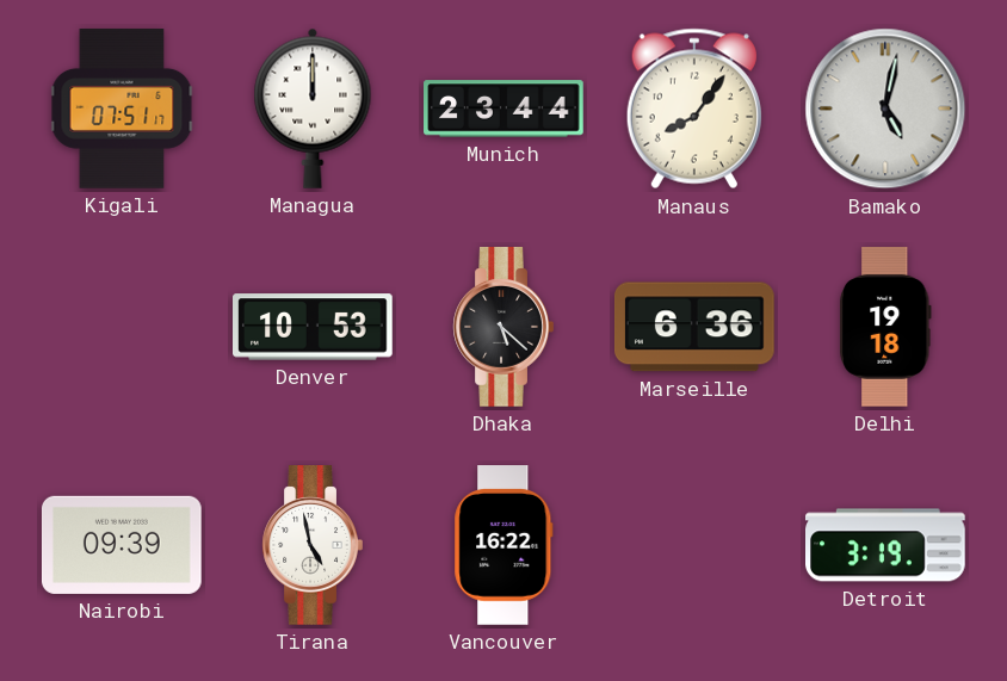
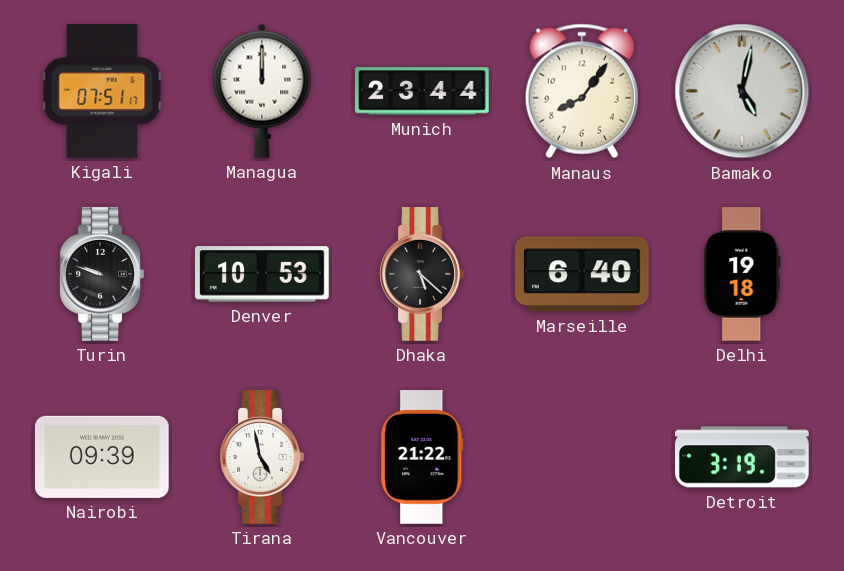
Turin: none -> 9:48
Marseille: 6:36 -> 6:40
Vancouver: 16:22 -> 21:22
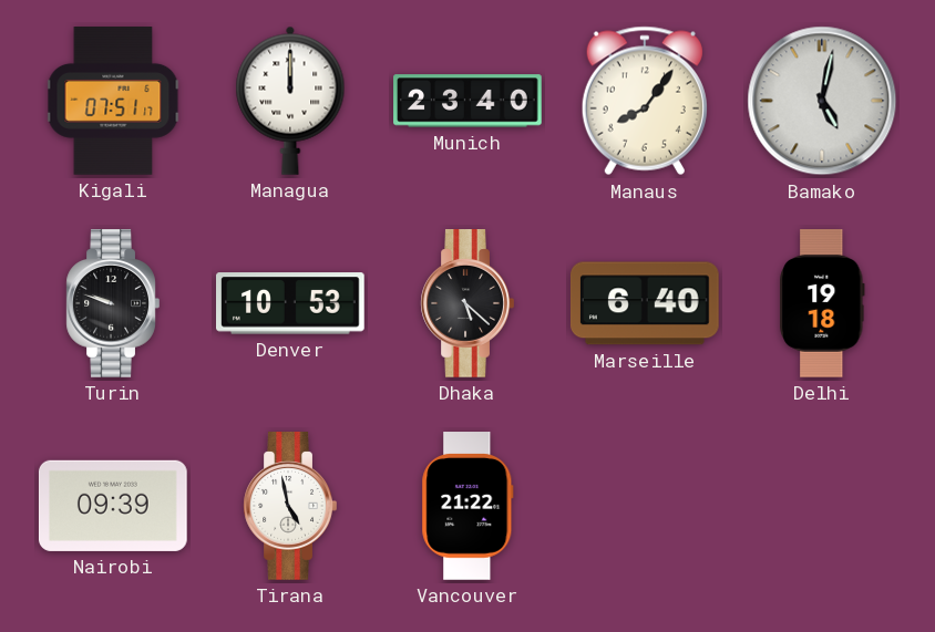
Munich: 23:44 -> 23:40
Detroit: 3:19 -> none
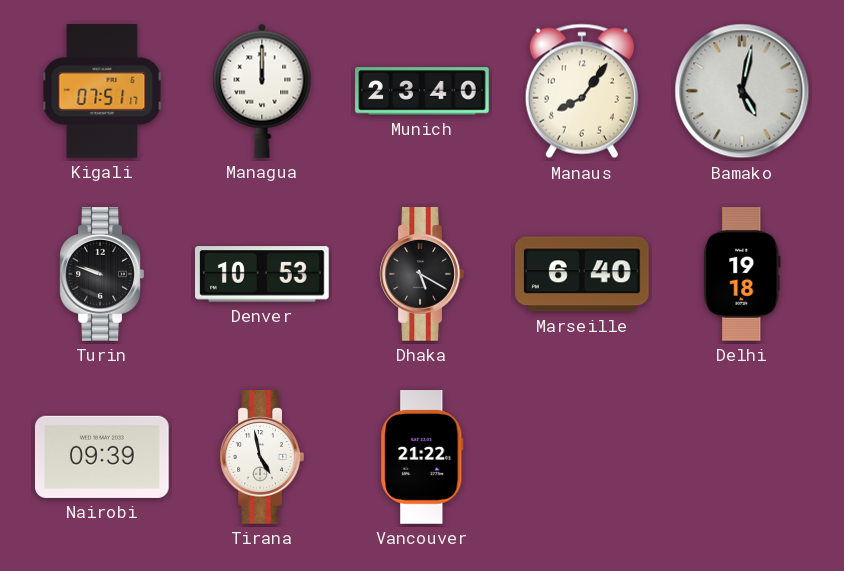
Dhaka: 5:22 -> 5:20
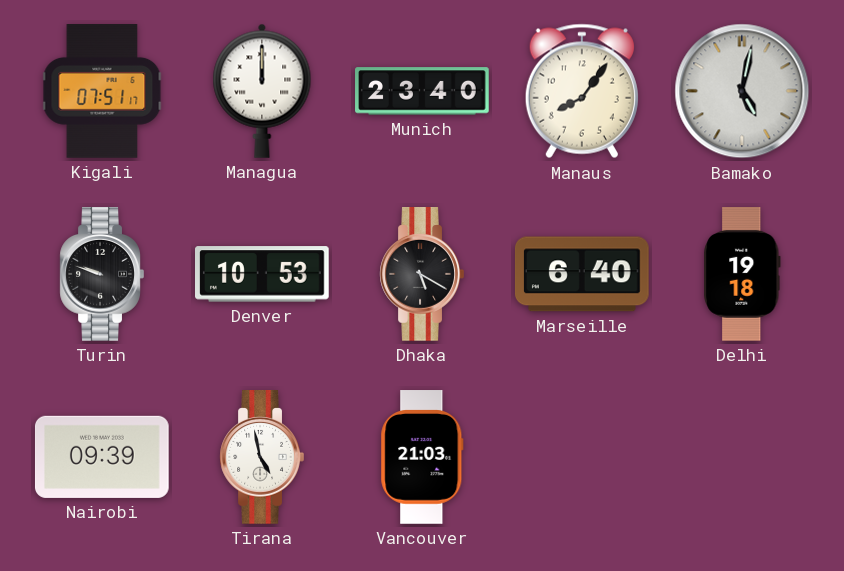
Vancouver: 21:22 -> 21:03
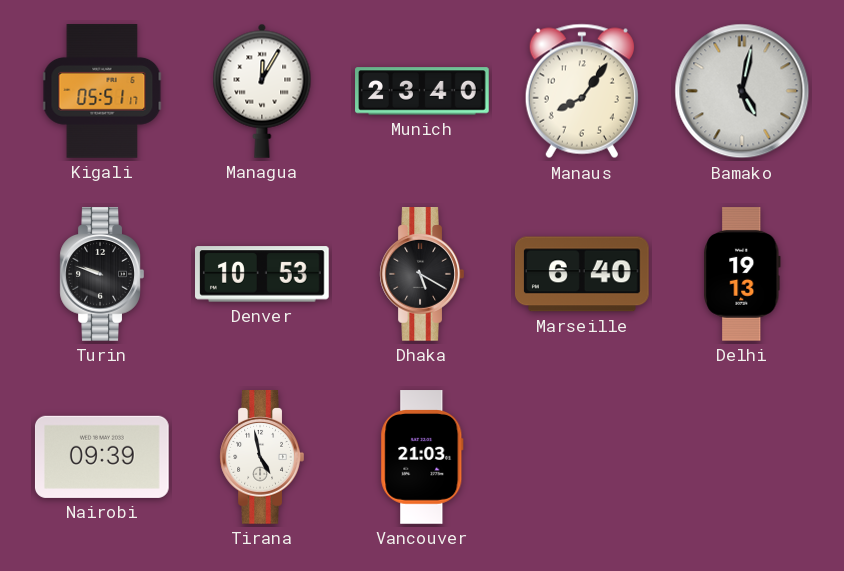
Kigali: 07:51 -> 05:51
Managua: 12:00 -> 12:05
Delhi: 19:18 -> 19:13
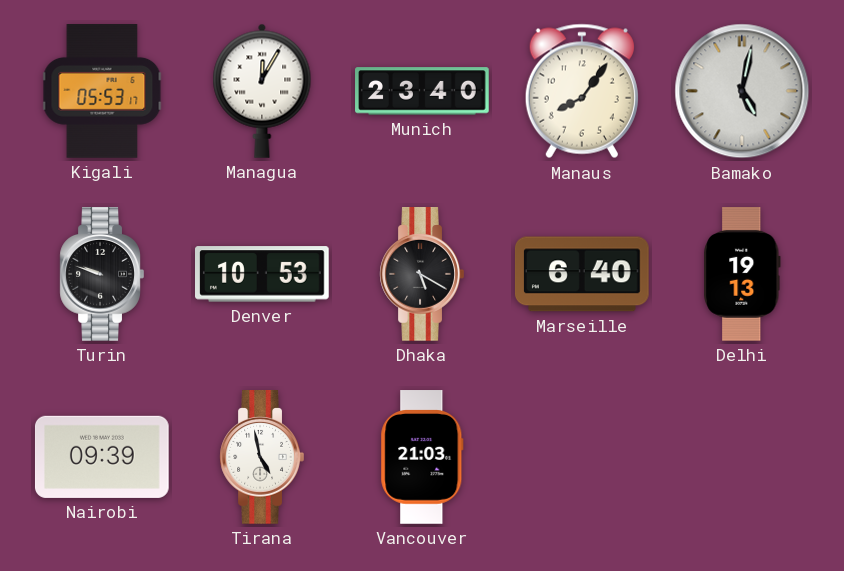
Kigali: 05:51 -> 05:53
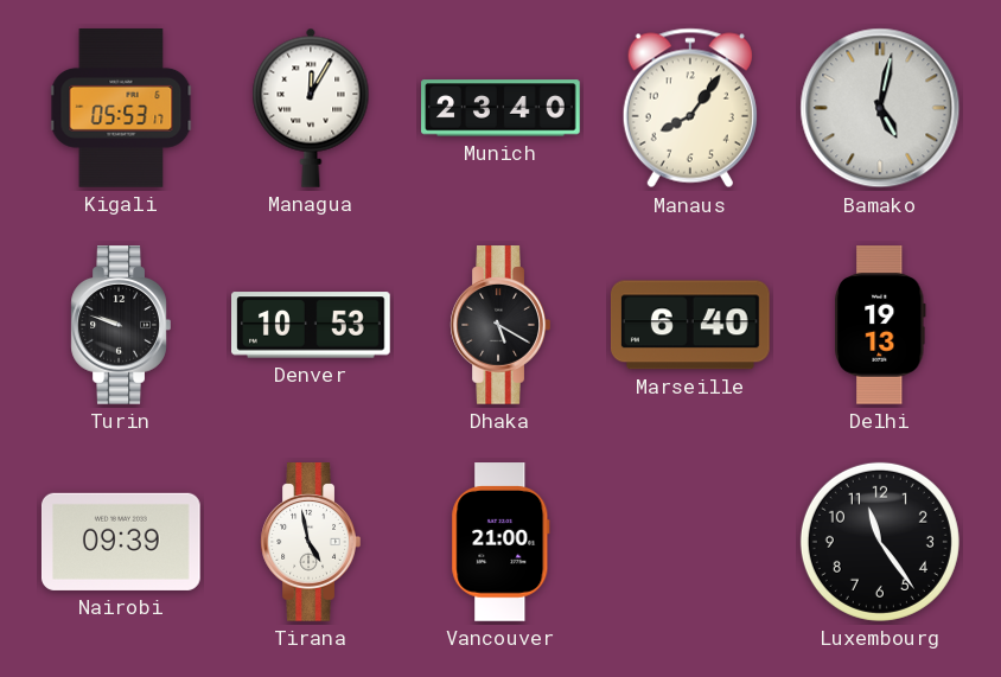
Vancouver: 21:03 -> 21:00
Luxembourg: none -> 11:24
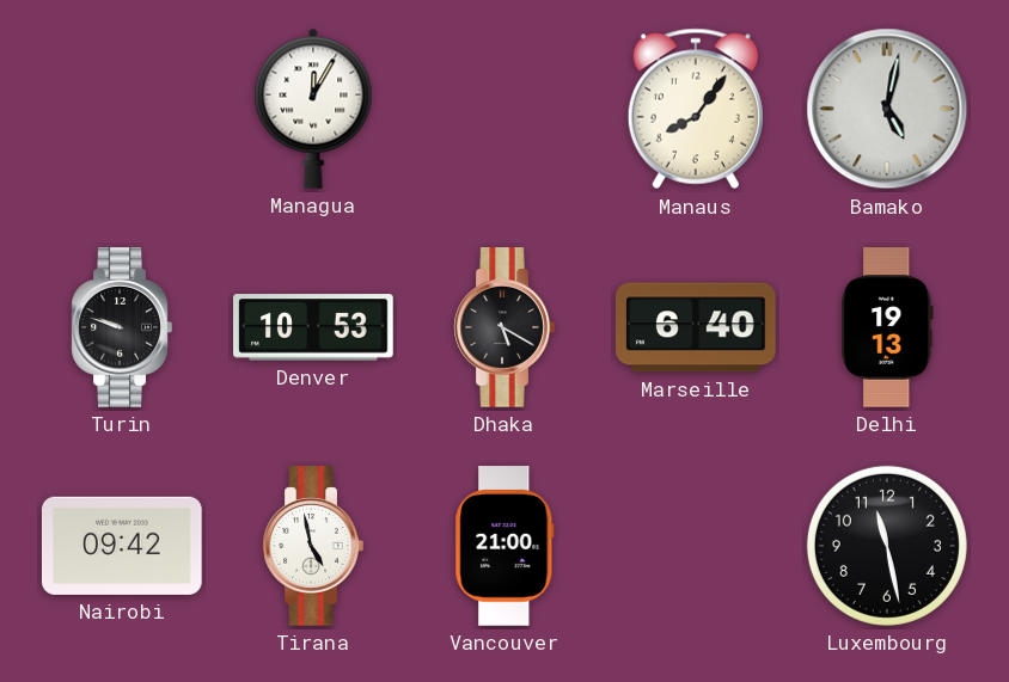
Kigali: 05:53 -> none
Munich: 23:40 -> none
Nairobi: 09:39 -> 09:42
Luxembourg: 11:24 -> 11:28
